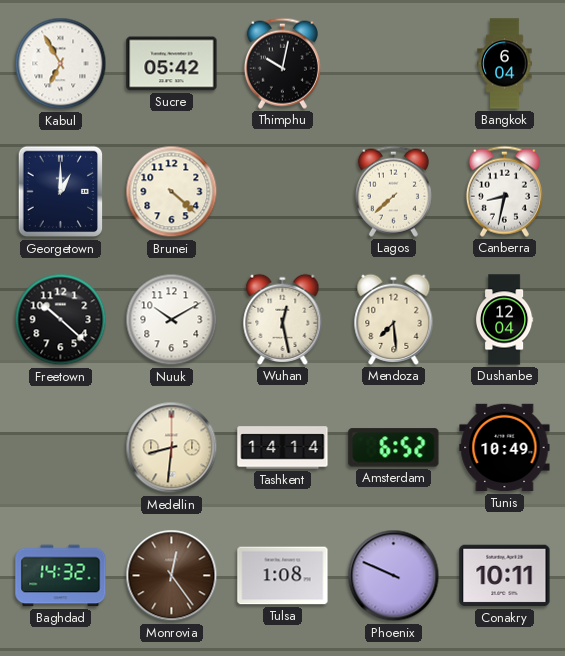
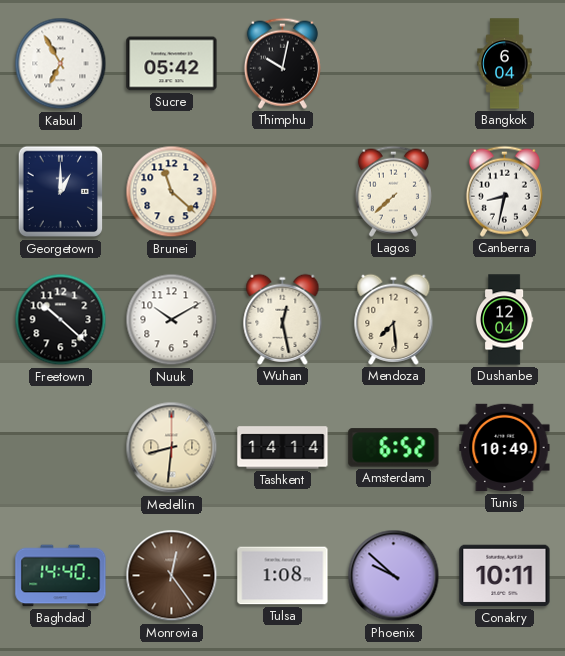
Brunei: 4:22 -> 11:22
Baghdad: 14:32 -> 14:40
Phoenix: 9:49 -> 9:52
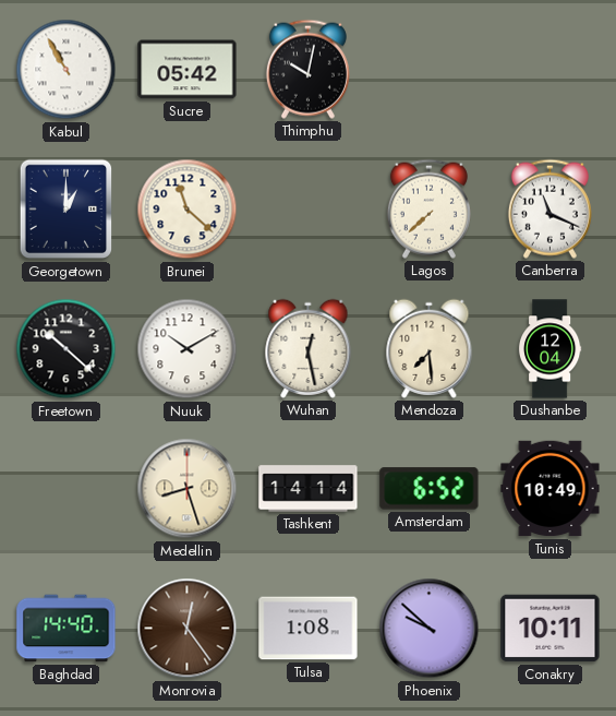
Kabul: 6:55 -> 10:55
Bangkok: 6:04 -> none
Canberra: 8:32 -> 11:19
Medellin: 8:31 -> 8:27
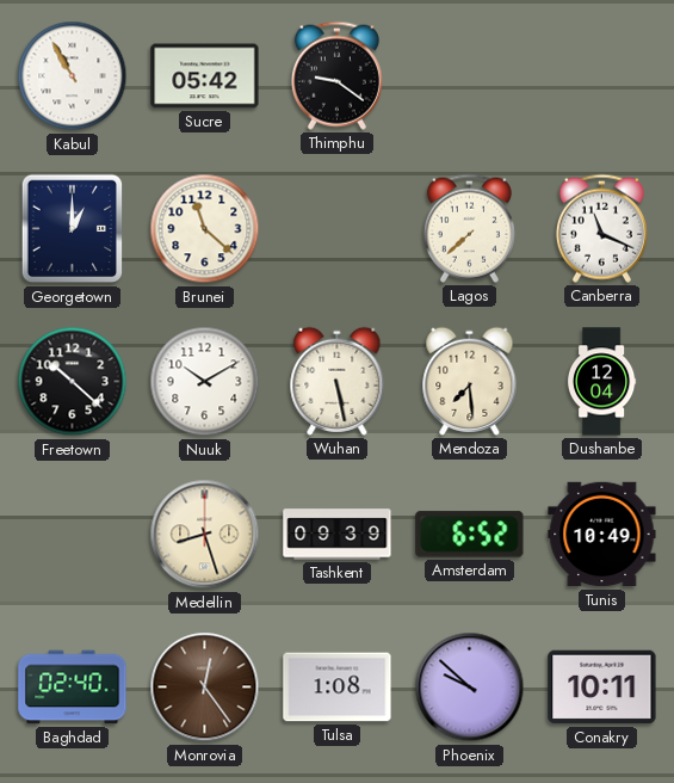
Thimphu: 10:02 -> 9:21
Wuhan: 12:28 -> 5:28
Tashkent: 14:14 -> 09:39
Baghdad: 14:40 -> 02:40
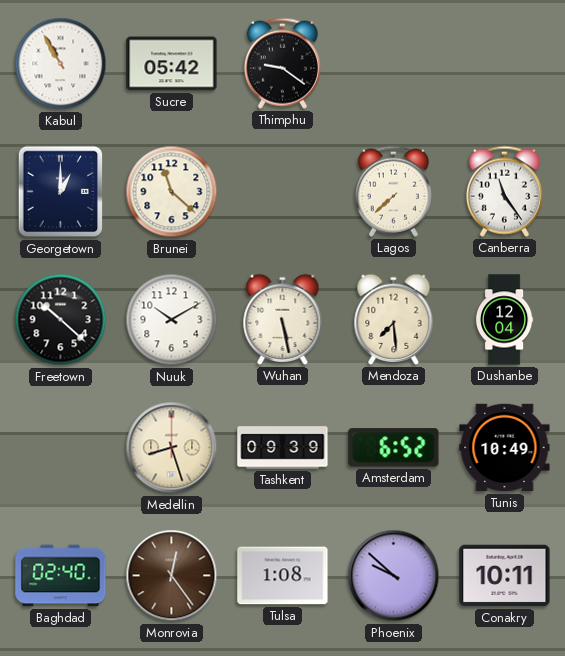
Canberra: 11:19 -> 11:24
